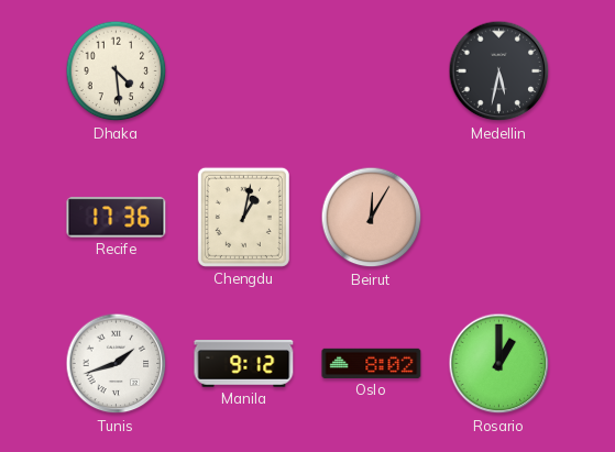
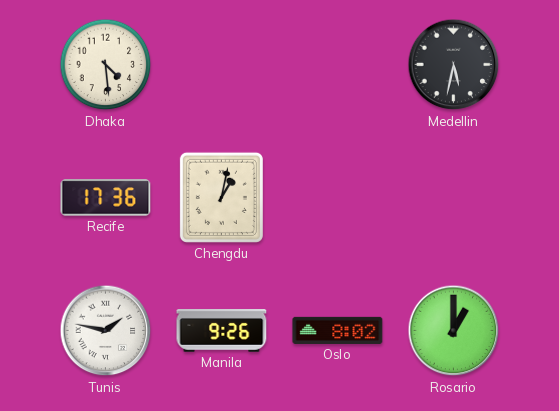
Beirut: 12:05 -> none
Tunis: 1:42 -> 1:47
Manila: 9:12 -> 9:26
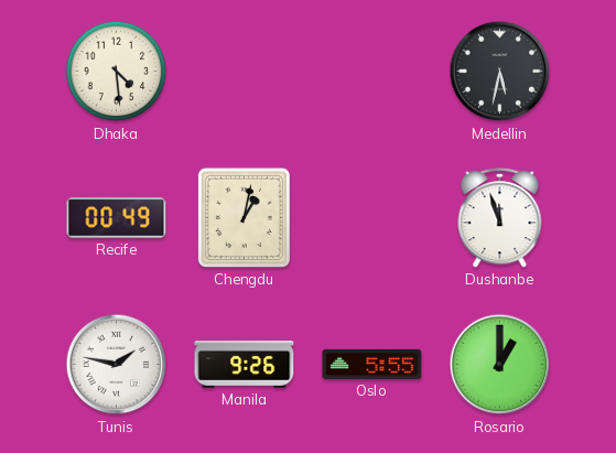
Recife: 17:36 -> 00:49
Dushanbe: none -> 11:57
Oslo: 8:02 -> 5:55
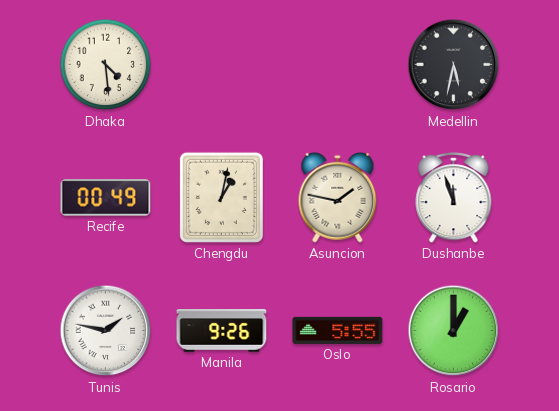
Asuncion: none -> 1:47
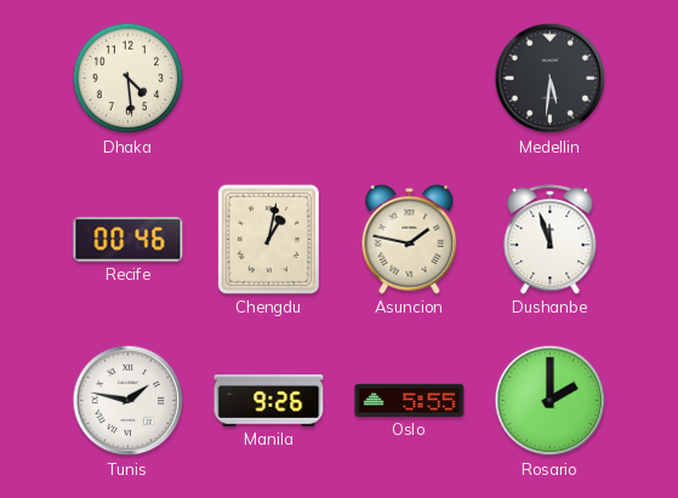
Medellin: 5:32 -> 5:31
Recife: 00:49 -> 00:46
Rosario: 1:00 -> 2:00
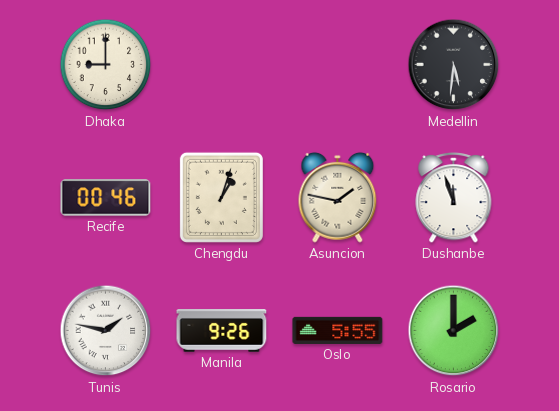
Dhaka: 4:29 -> 9:00
Chengdu: 1:02 -> 1:03
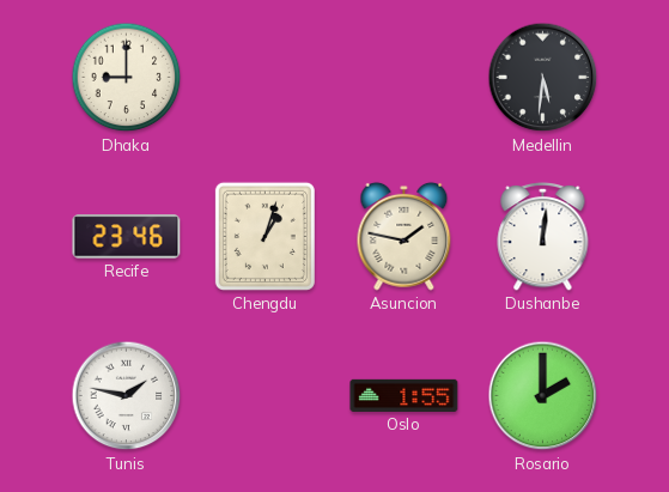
Recife: 00:46 -> 23:46
Dushanbe: 11:57 -> 12:01
Manila: 9:26 -> none
Oslo: 5:55 -> 1:55
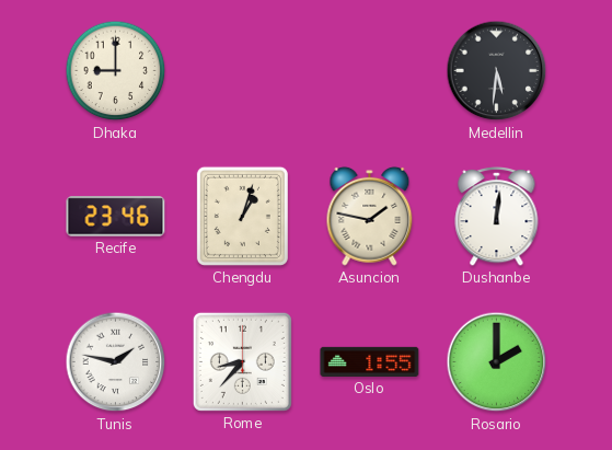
Rome: none -> 8:37
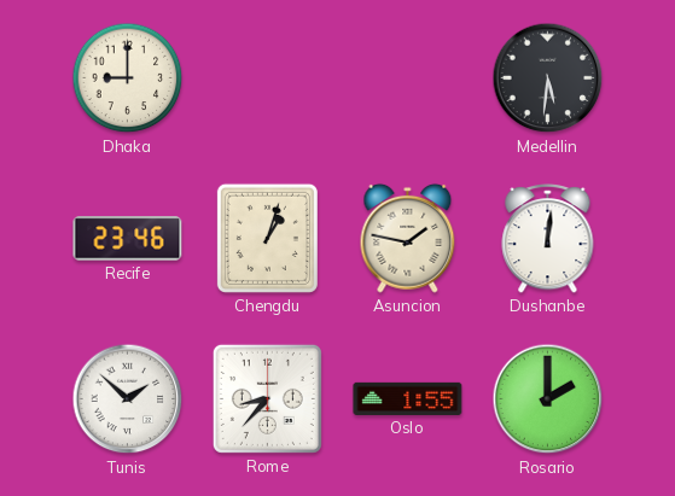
Tunis: 1:47 -> 1:52
